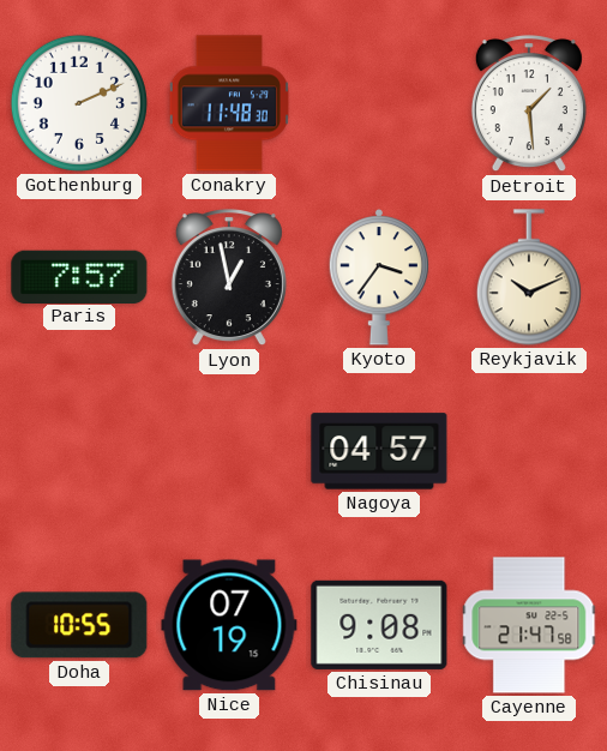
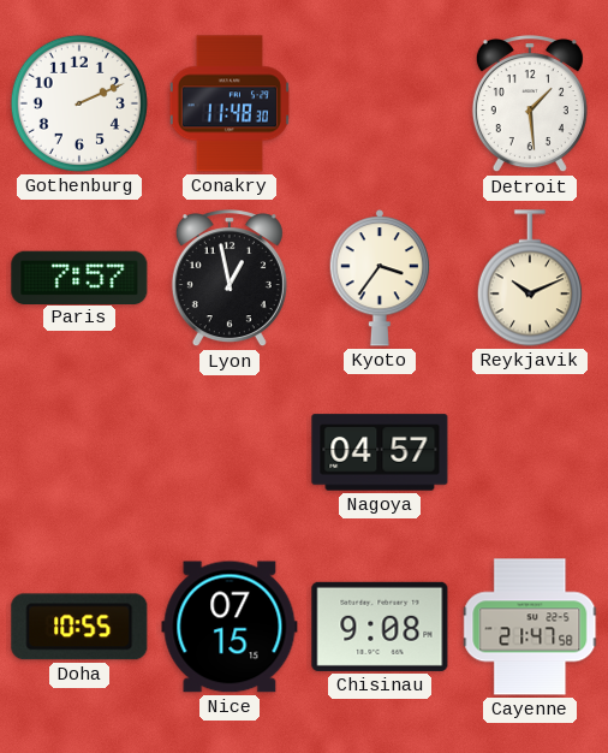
Nice: 07:19 -> 07:15
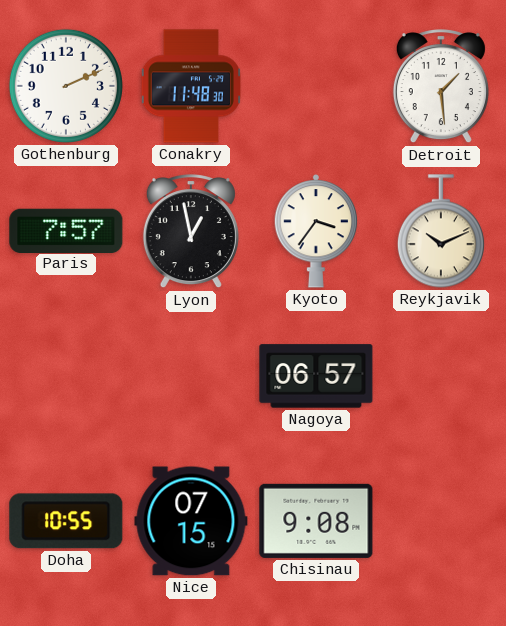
Nagoya: 04:57 -> 06:57
Cayenne: 21:47 -> none
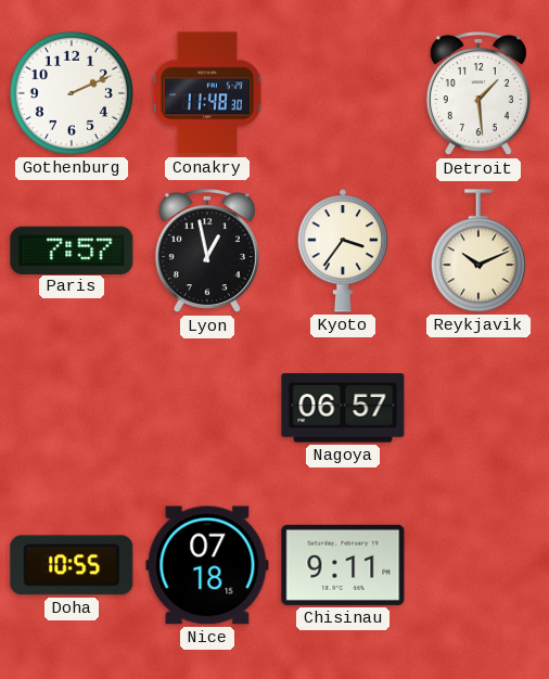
Nice: 07:15 -> 07:18
Chisinau: 9:08 -> 9:11
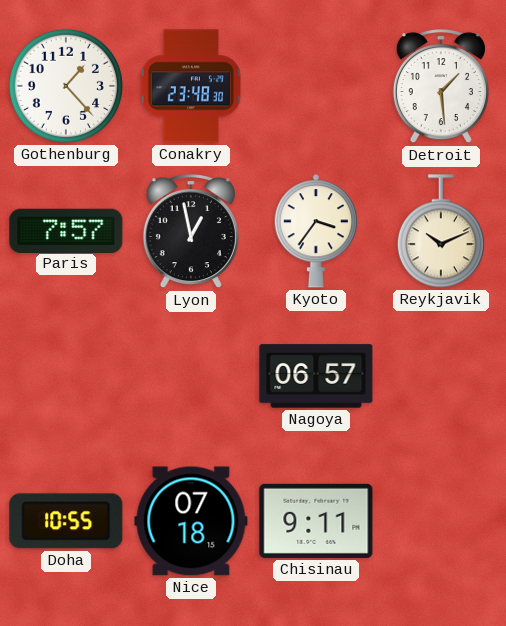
Gothenburg: 2:11 -> 1:23
Conakry: 11:48 -> 23:48
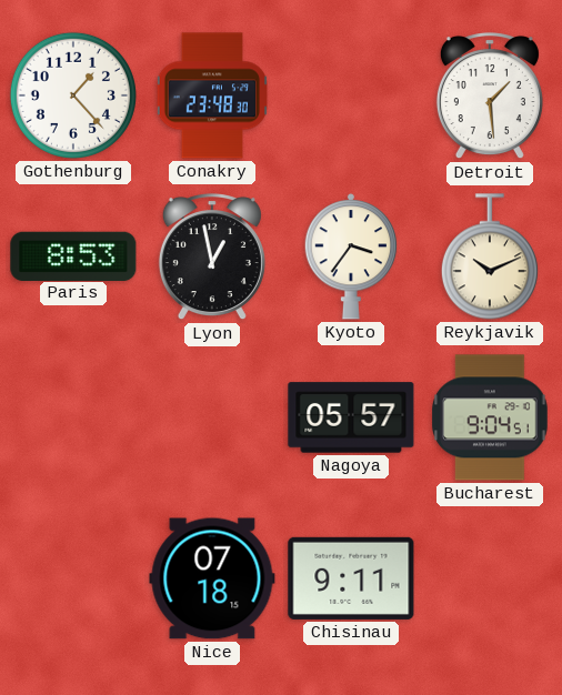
Paris: 7:57 -> 8:53
Nagoya: 06:57 -> 05:57
Bucharest: none -> 9:04
Doha: 10:55 -> none
